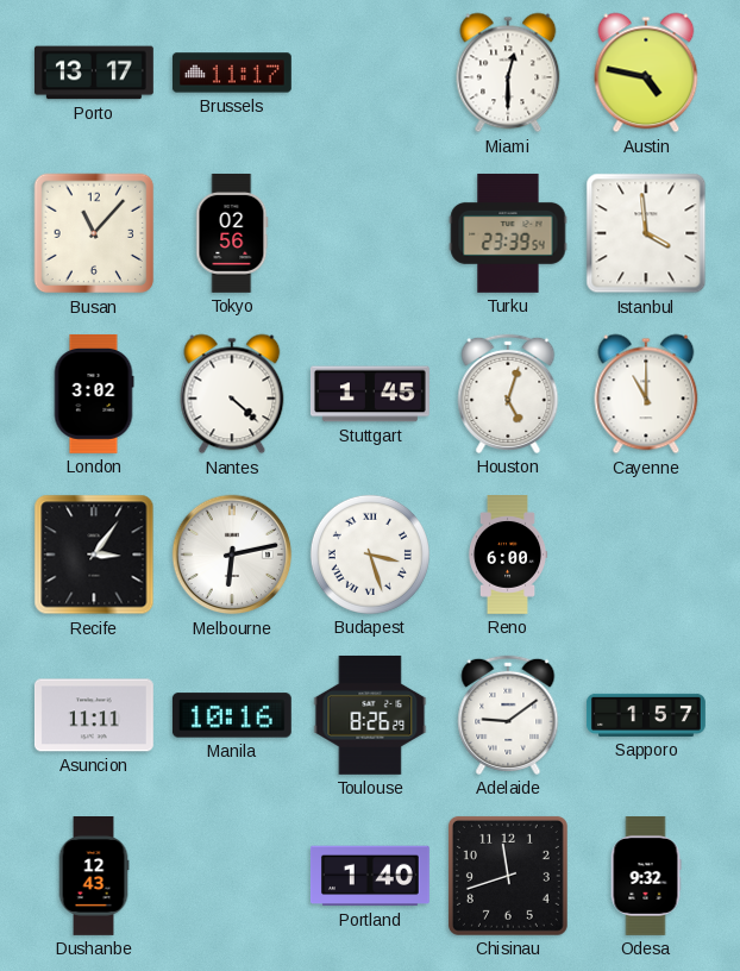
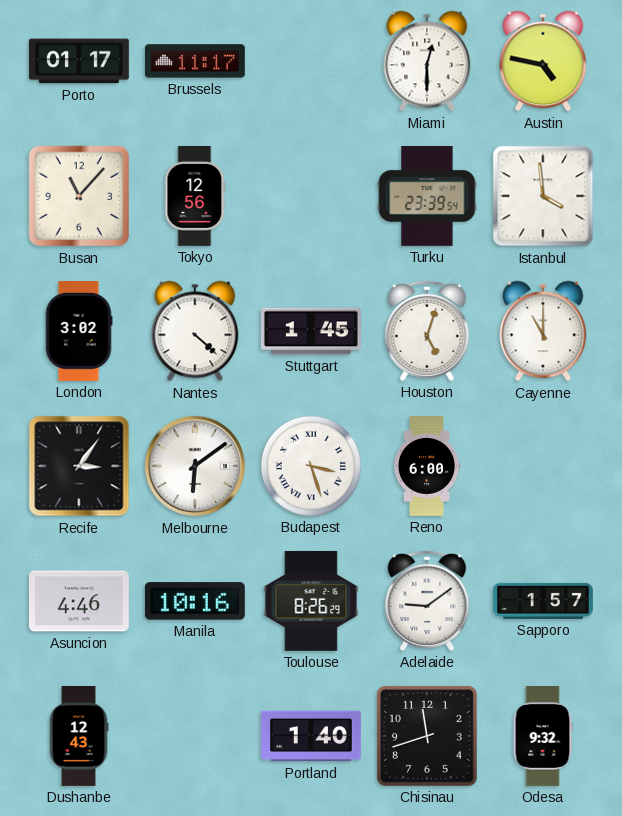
Porto: 13:17 -> 01:17
Tokyo: 02:56 -> 12:56
Melbourne: 6:13 -> 6:09
Asuncion: 11:11 -> 4:46
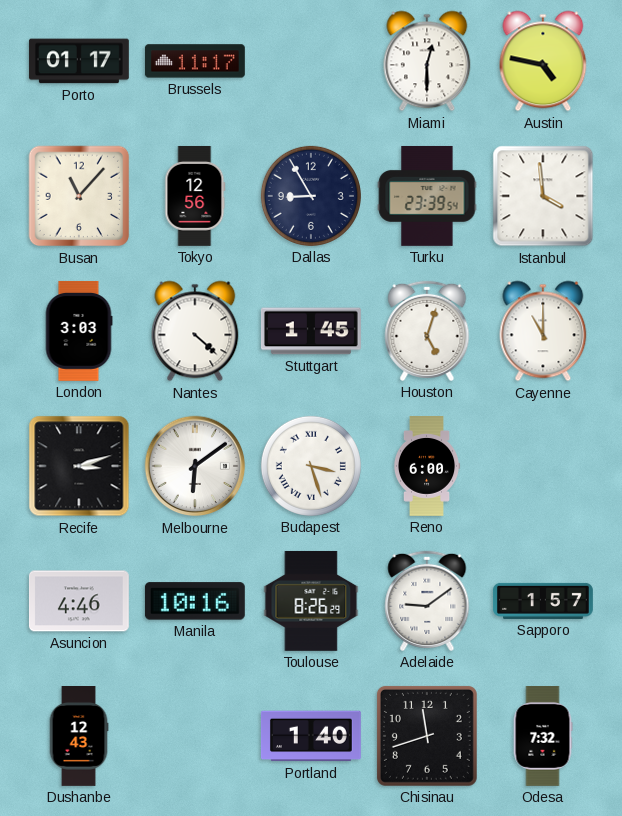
Dallas: none -> 8:55
London: 3:02 -> 3:03
Recife: 3:06 -> 3:12
Odesa: 9:32 -> 7:32
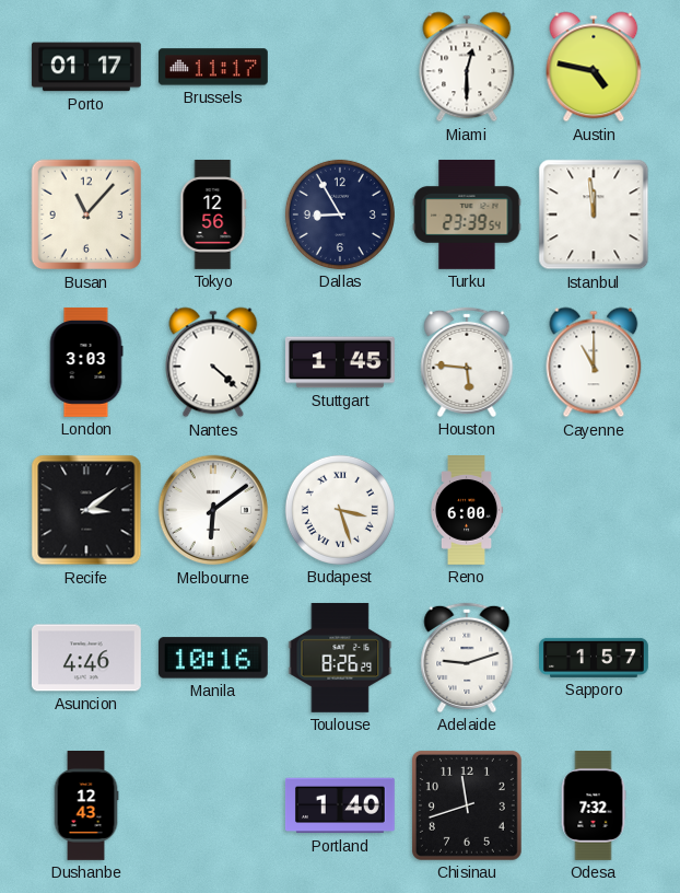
Istanbul: 3:59 -> 11:59
Houston: 5:03 -> 5:46
Recife: 3:12 -> 3:09
Adelaide: 9:09 -> 9:12
